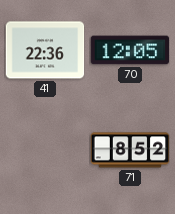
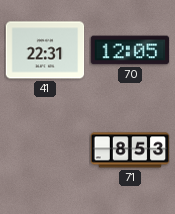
41: 22:36 -> 22:31
71: 8:52 -> 8:53
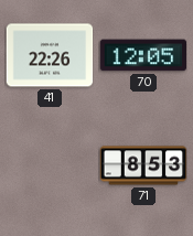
41: 22:31 -> 22:26
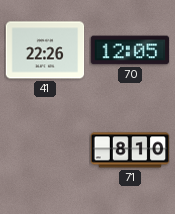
71: 8:53 -> 8:10
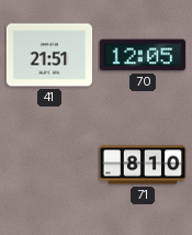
41: 22:26 -> 21:51
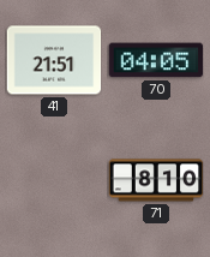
70: 12:05 -> 04:05
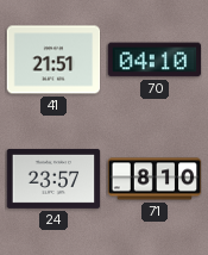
70: 04:05 -> 04:10
24: none -> 23:57
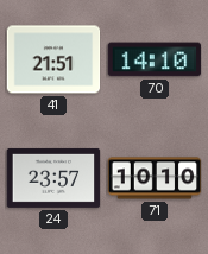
70: 04:10 -> 14:10
71: 8:10 -> 10:10
